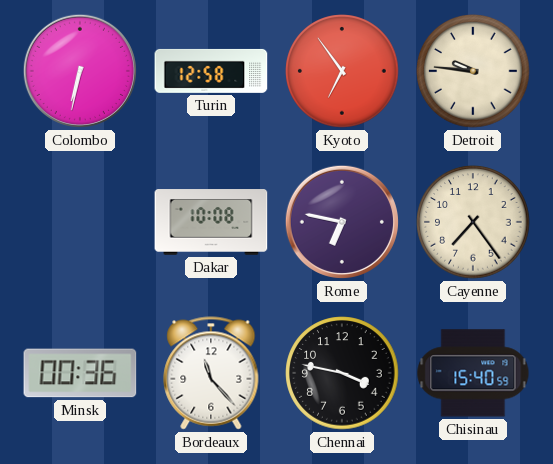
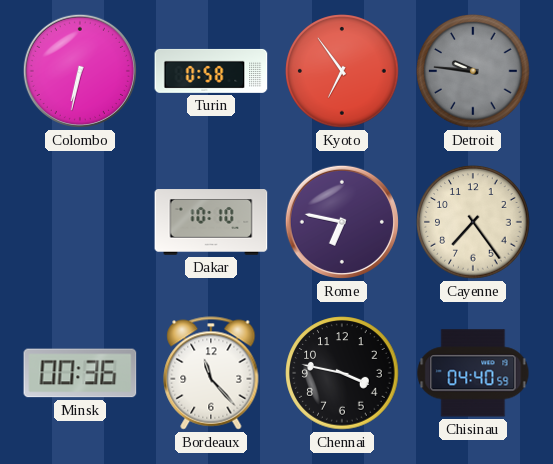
Turin: 12:58 -> 0:58
Detroit dial: cream -> grey
Dakar: 10:08 -> 10:10
Chisinau: 15:40 -> 04:40
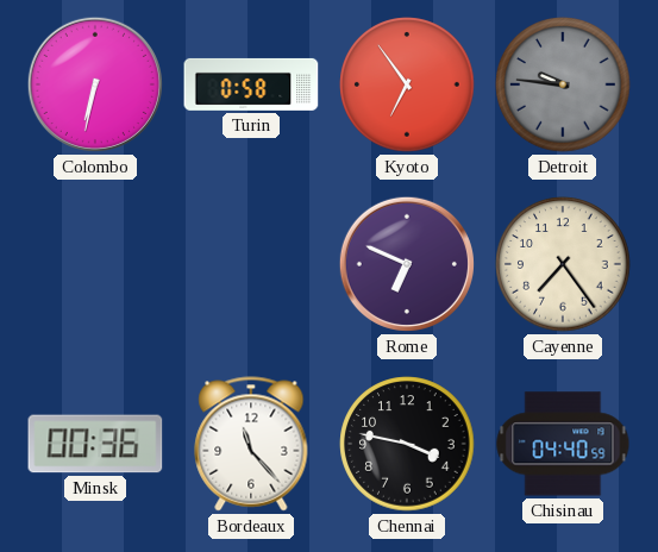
Dakar: 10:10 -> none
Rome: 6:47 -> 6:49
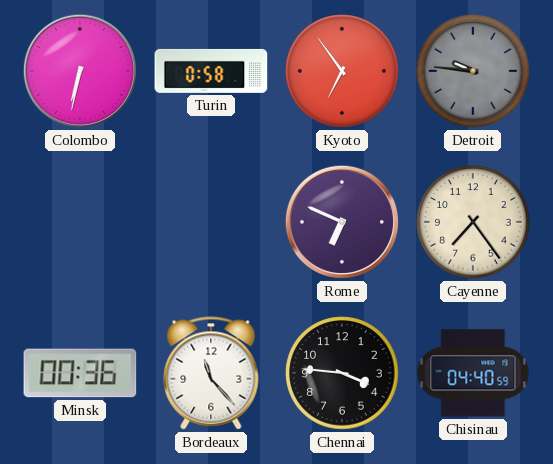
Chennai: 3:47 -> 3:46
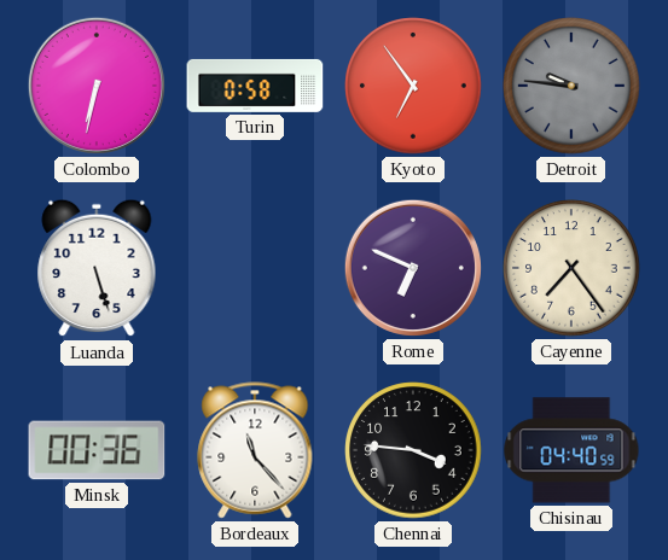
Luanda: none -> 5:27
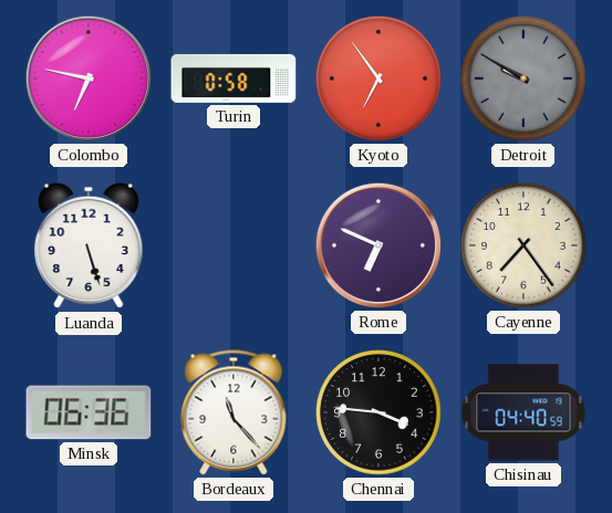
Colombo: 6:32 -> 6:47
Detroit: 9:46 -> 9:50
Minsk: 00:36 -> 06:36
